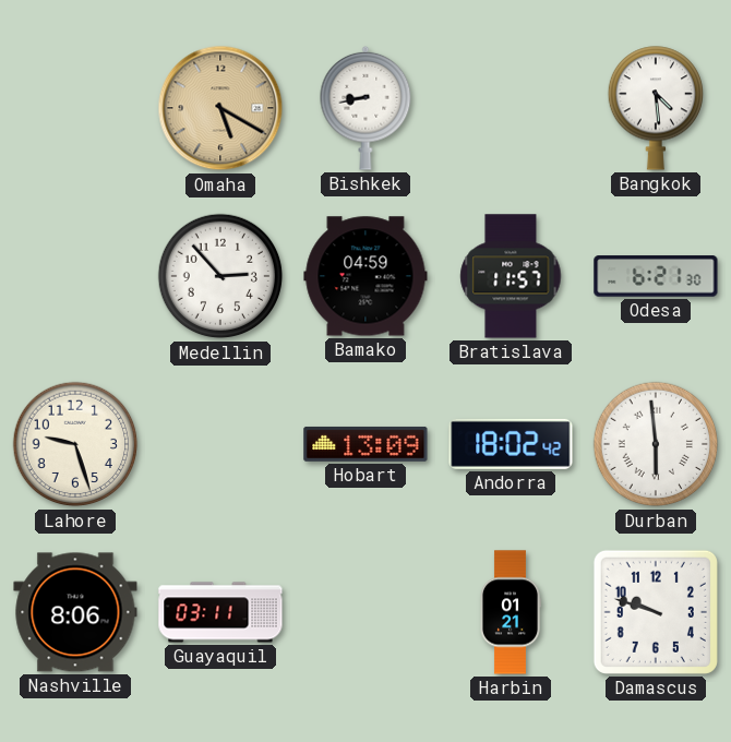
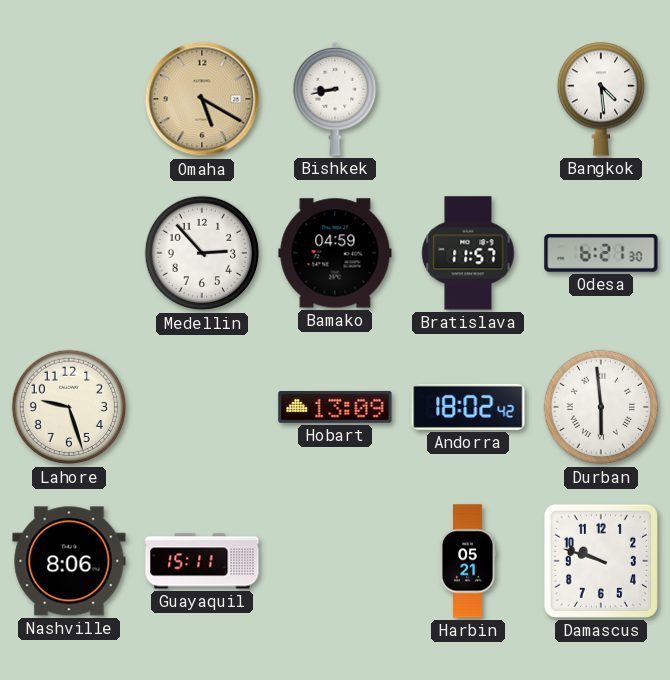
Guayaquil: 03:11 -> 15:11
Harbin: 01:21 -> 05:21
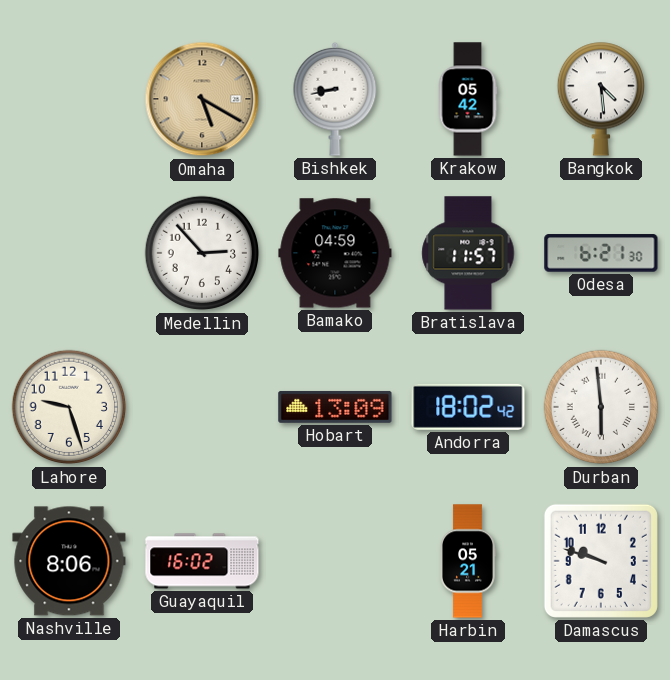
Krakow: none -> 05:42
Guayaquil: 15:11 -> 16:02
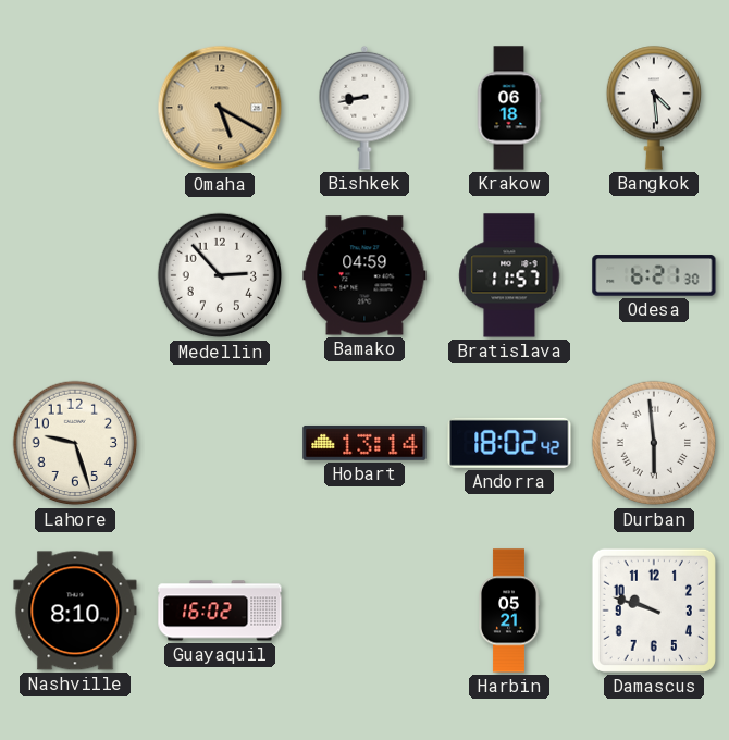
Krakow: 05:42 -> 06:18
Hobart: 13:09 -> 13:14
Nashville: 8:06 -> 8:10
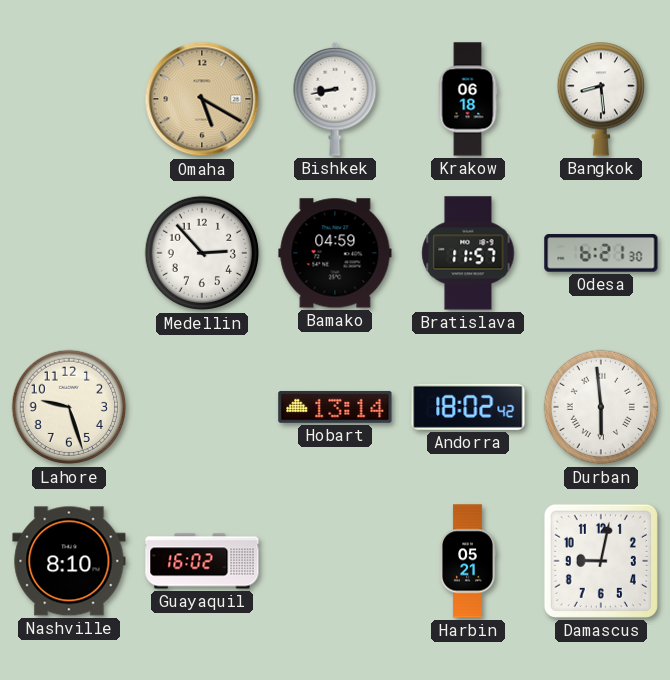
Bangkok: 4:29 -> 8:29
Damascus: 9:48 -> 9:02
